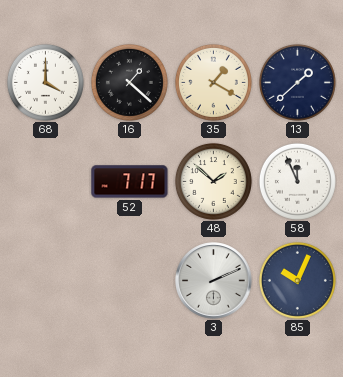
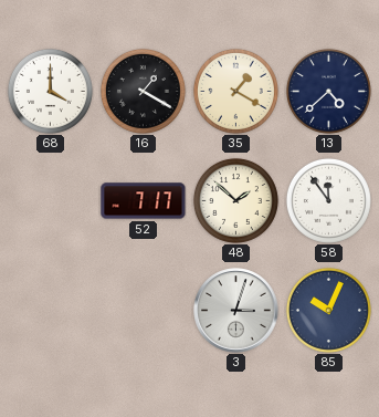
16: 1:22 -> 1:20
13: 1:38 -> 4:38
58: 11:56 -> 11:54
3: 2:11 -> 3:03
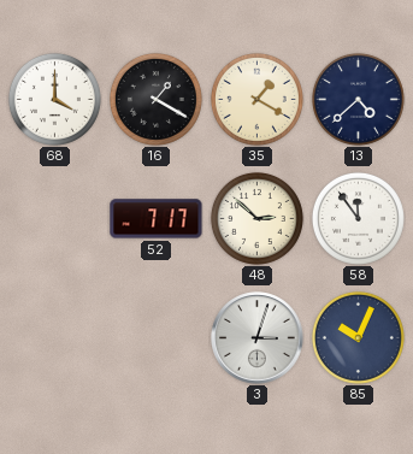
48: 1:52 -> 2:52
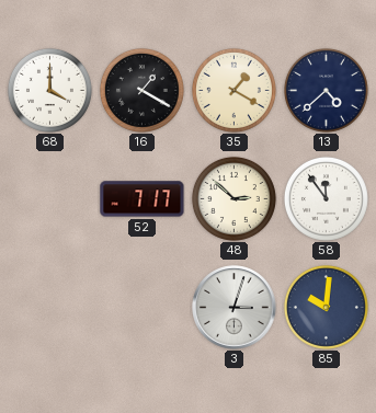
85: 10:04 -> 10:01
